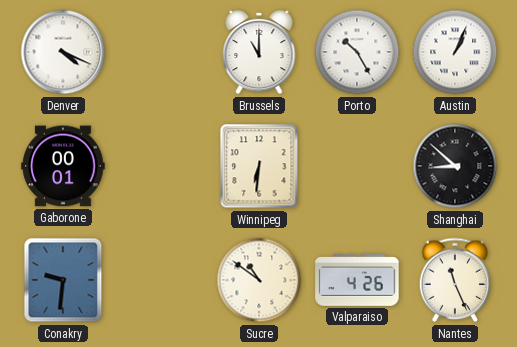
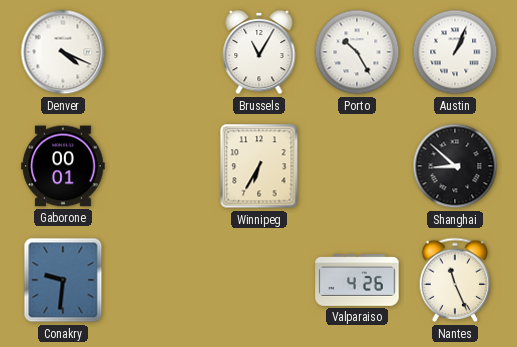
Brussels: 11:00 -> 11:05
Winnipeg: 6:31 -> 6:35
Sucre: 10:51 -> none
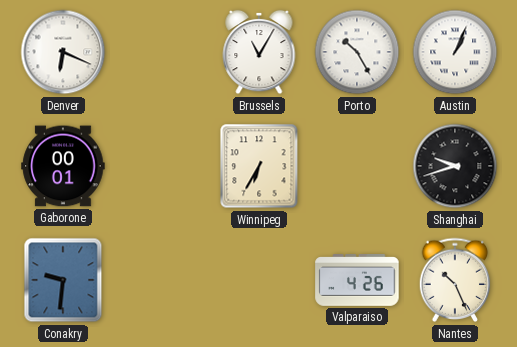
Denver: 4:19 -> 6:19
Shanghai: 8:52 -> 9:42
Nantes: 11:26 -> 10:26
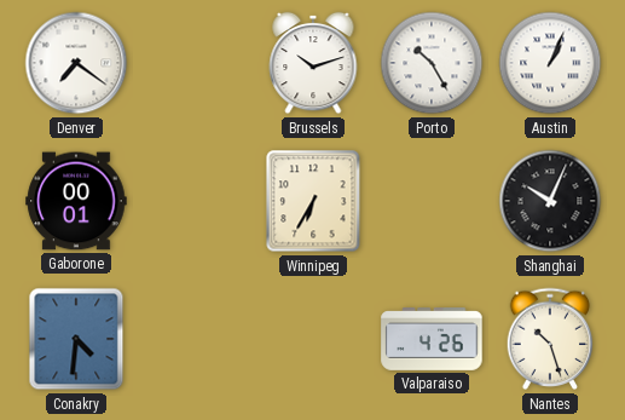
Denver: 6:19 -> 7:21
Brussels: 11:05 -> 10:12
Shanghai: 9:42 -> 10:04
Conakry: 9:31 -> 4:31
Nantes: 10:26 -> 10:27
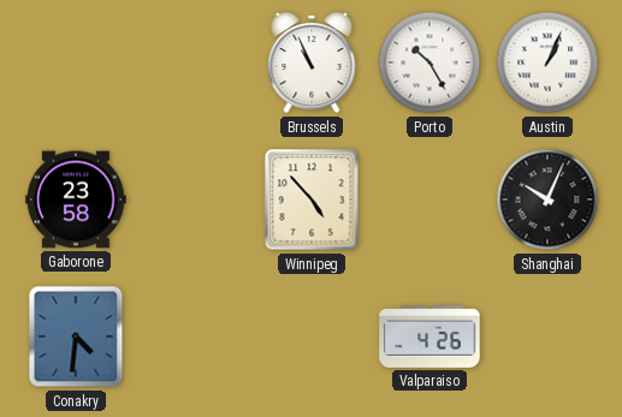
Denver: 7:21 -> none
Brussels: 10:12 -> 10:56
Gaborone: 00:01 -> 23:58
Winnipeg: 6:35 -> 4:53
Nantes: 10:27 -> none
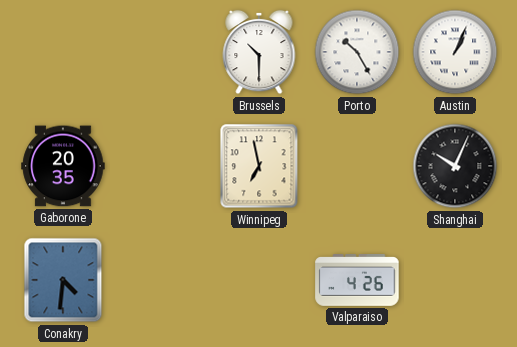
Brussels: 10:56 -> 10:30
Gaborone: 23:58 -> 20:35
Winnipeg: 4:53 -> 6:58
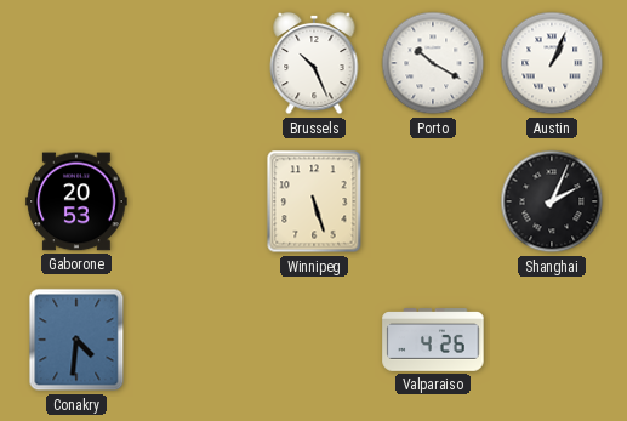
Brussels: 10:30 -> 10:26
Porto: 10:25 -> 10:20
Gaborone: 20:35 -> 20:53
Winnipeg: 6:58 -> 5:27
Shanghai: 10:04 -> 2:04
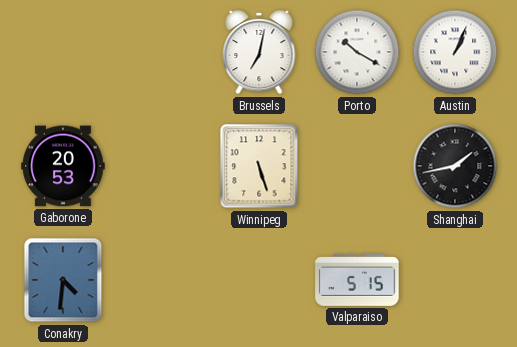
Brussels: 10:26 -> 7:02
Shanghai: 2:04 -> 1:43
Valparaiso: 4:26 -> 5:15
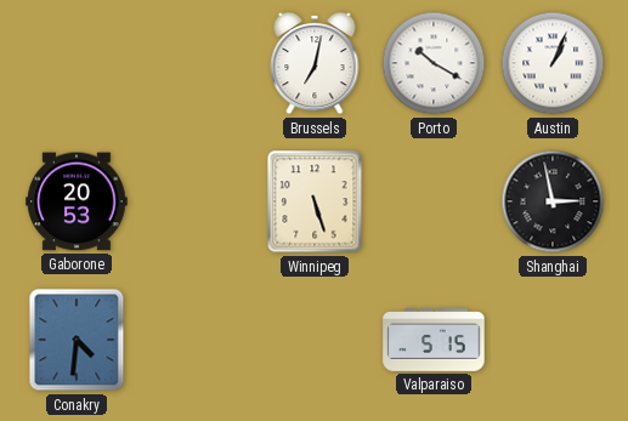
Shanghai: 1:43 -> 2:58
